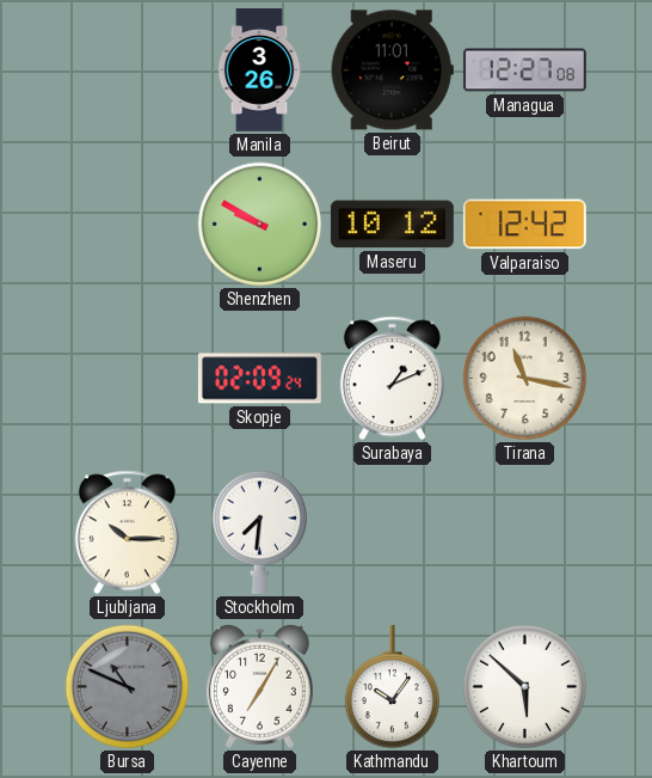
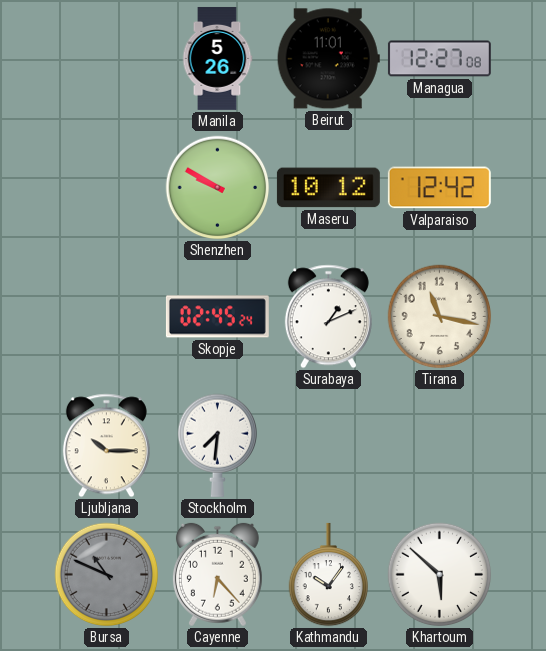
Manila: 3:26 -> 5:26
Skopje: 02:09 -> 02:45
Cayenne: 7:05 -> 6:23
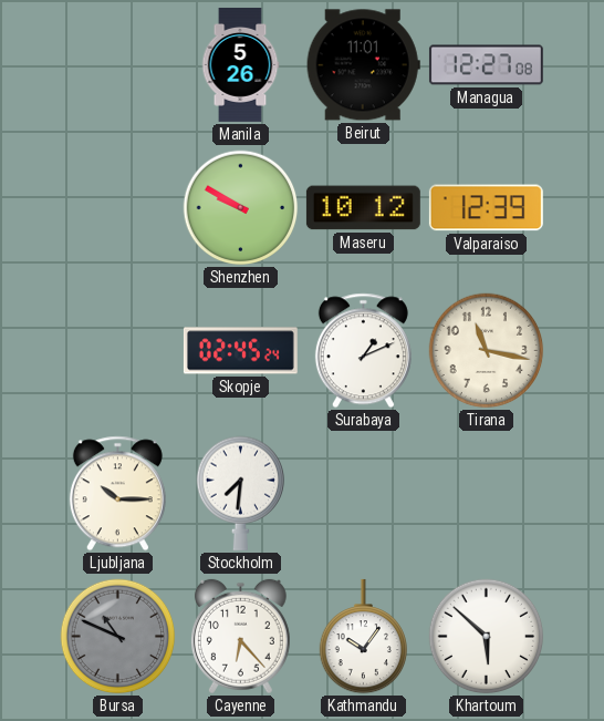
Valparaiso: 12:42 -> 12:39
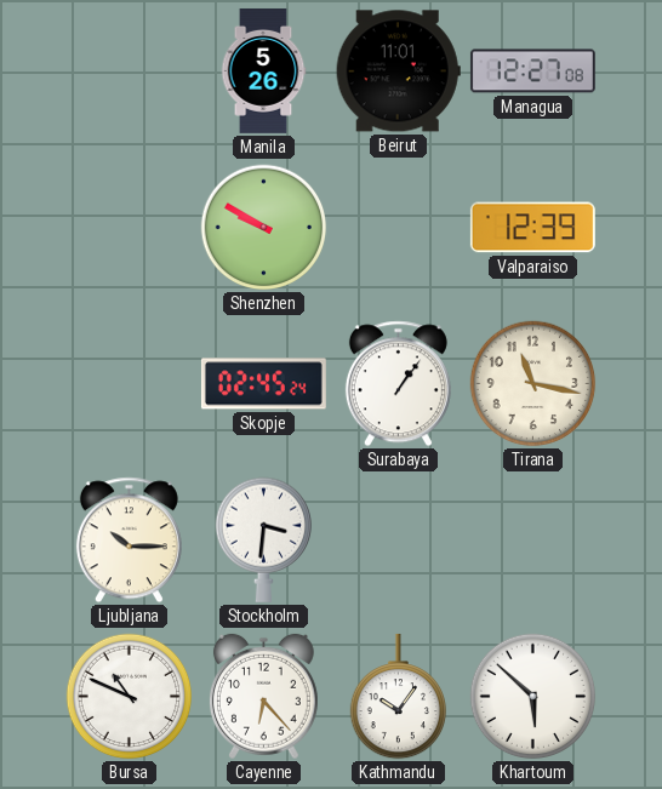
Maseru: 10:12 -> none
Surabaya: 1:11 -> 1:06
Stockholm: 7:31 -> 3:31
Bursa dial: grey -> white
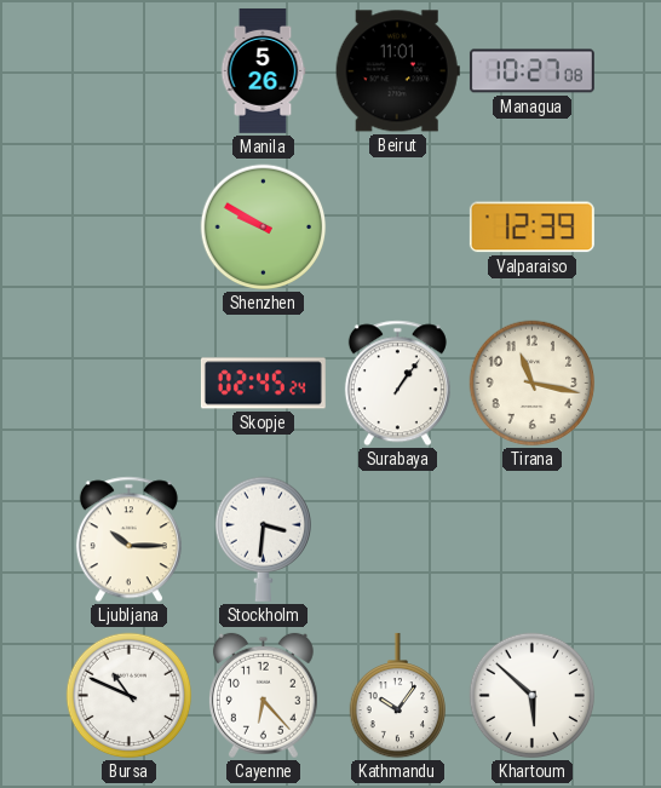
Managua: 12:27 -> 10:27
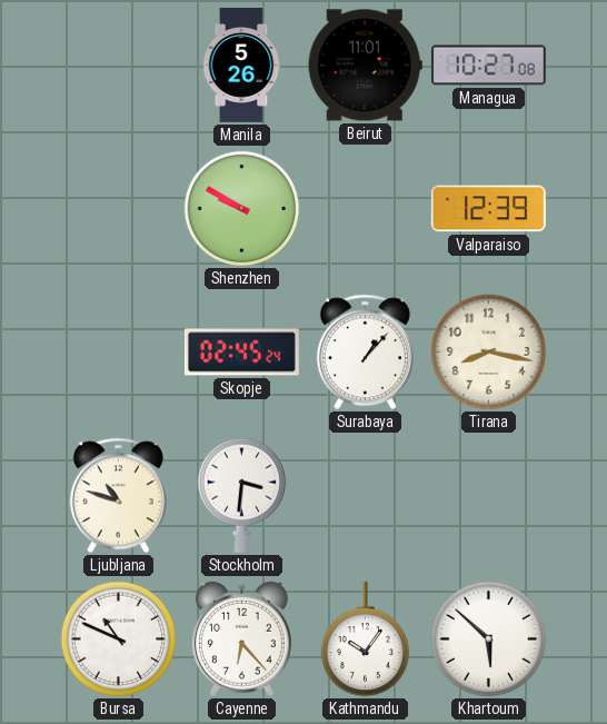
Surabaya: 1:06 -> 1:07
Tirana: 11:17 -> 8:17
Ljubljana: 10:15 -> 10:48
